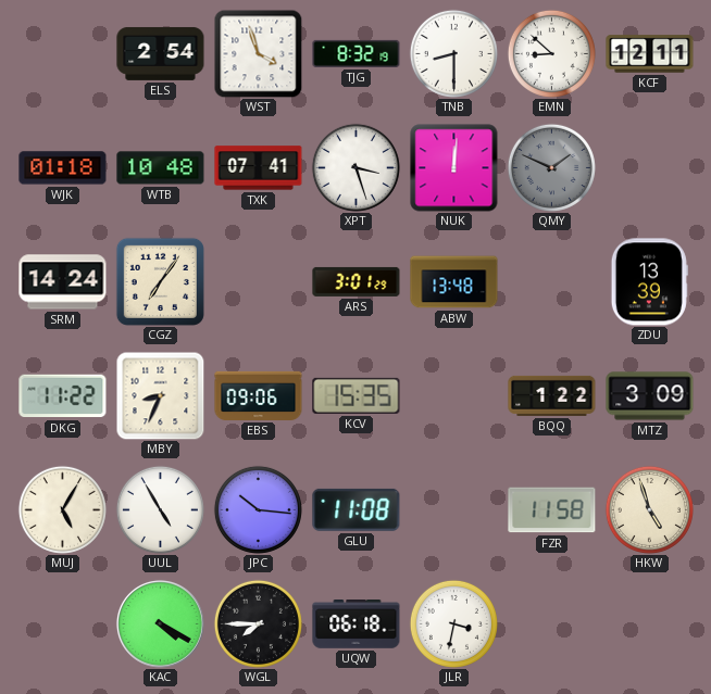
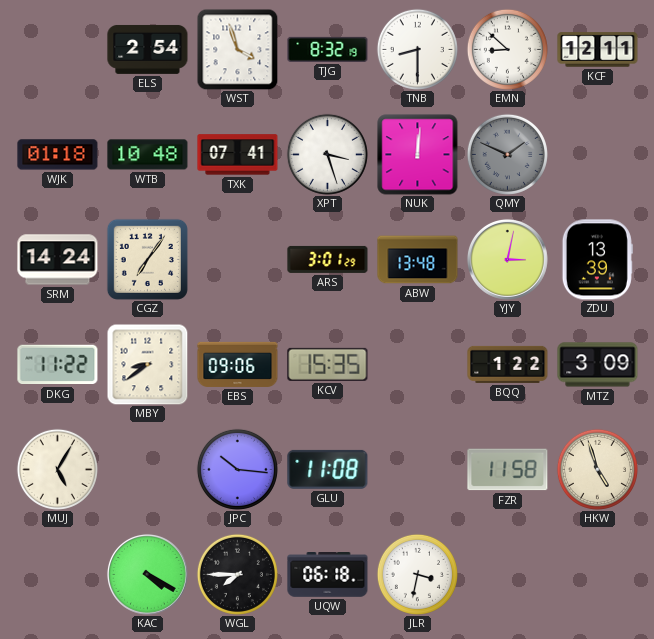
YJY: none -> 3:02
MBY: 8:34 -> 8:39
UUL: 4:55 -> none
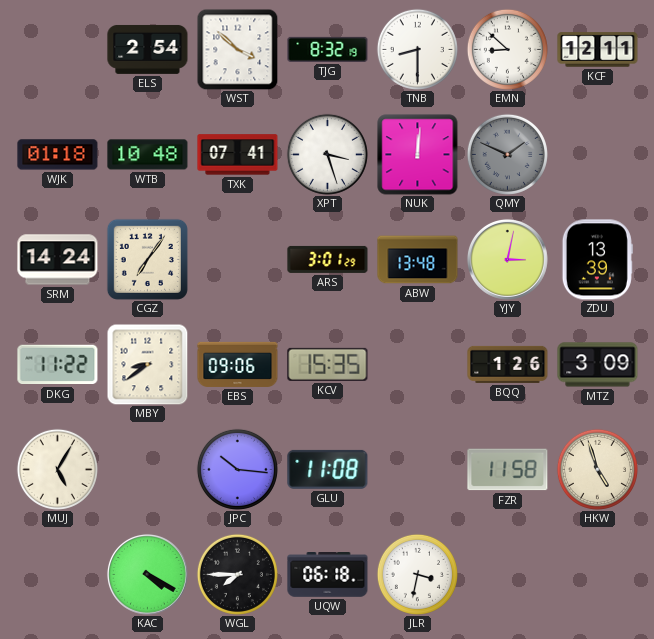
WST: 3:57 -> 3:52
BQQ: 1:22 -> 1:26
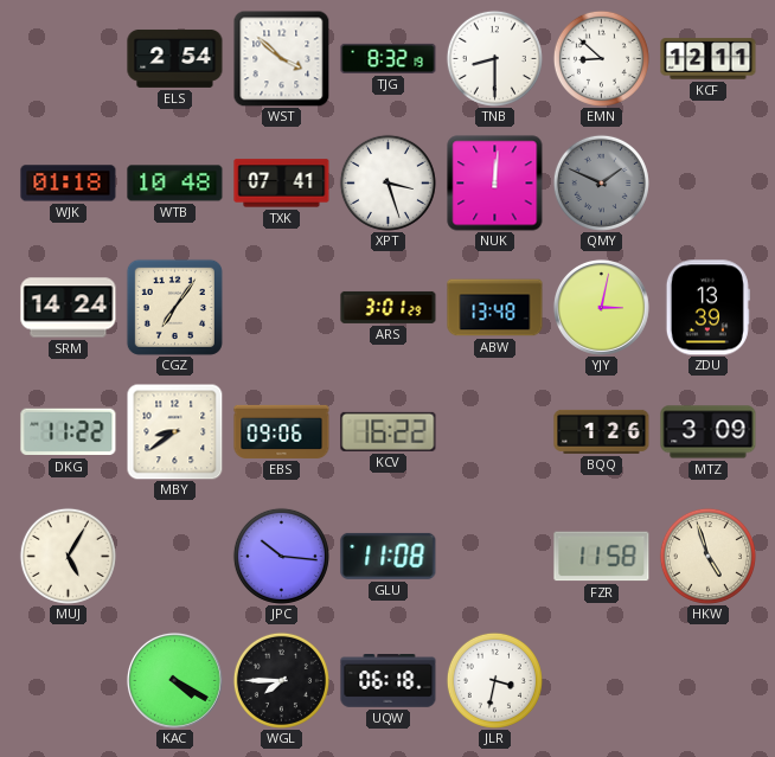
KCV: 15:35 -> 16:22
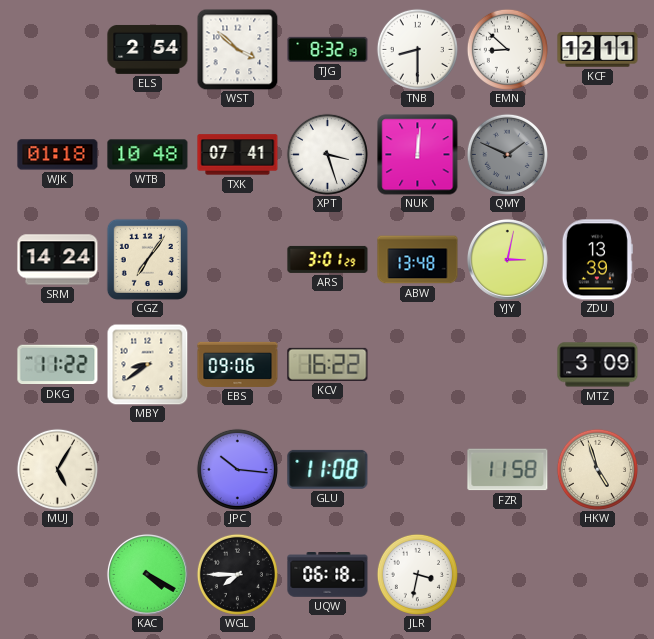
BQQ: 1:26 -> none
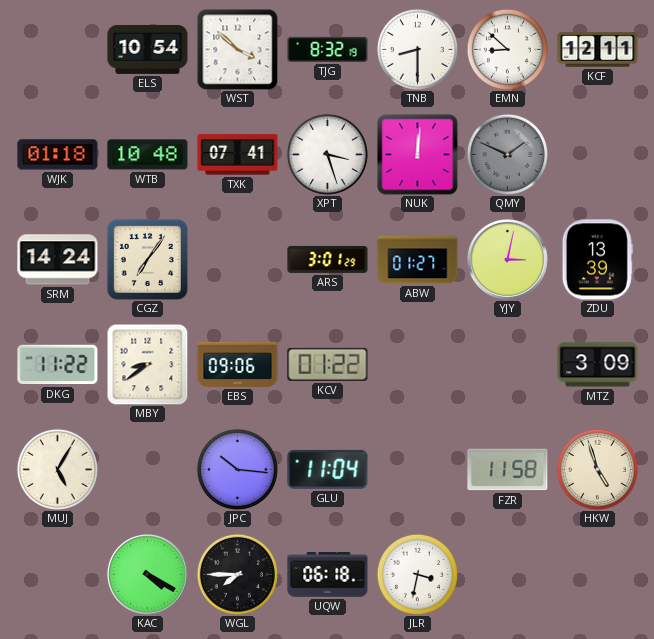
ELS: 2:54 -> 10:54
ABW: 13:48 -> 01:27
KCV: 16:22 -> 01:22
GLU: 11:08 -> 11:04
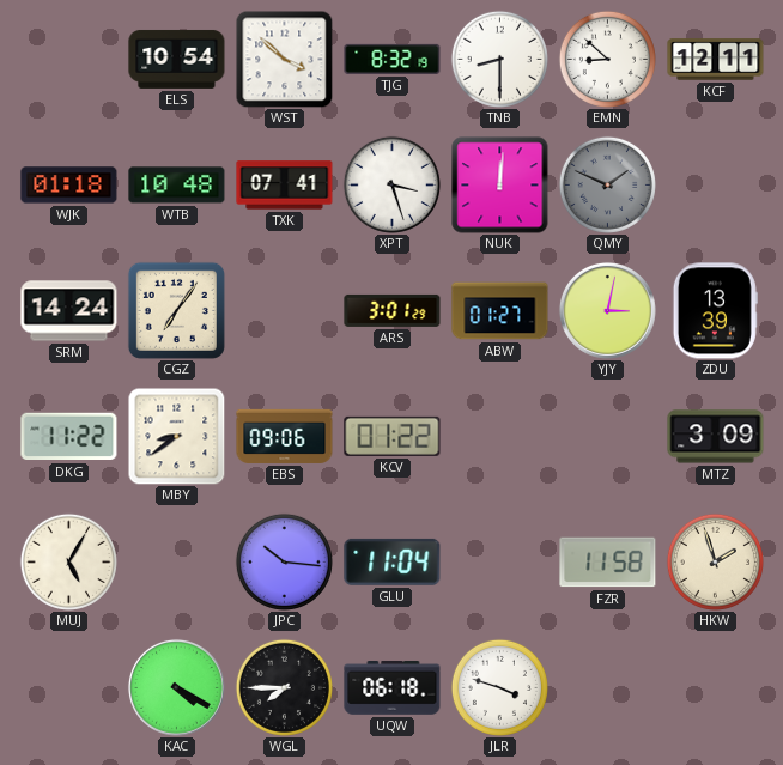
HKW: 4:57 -> 1:57
JLR: 3:32 -> 3:48
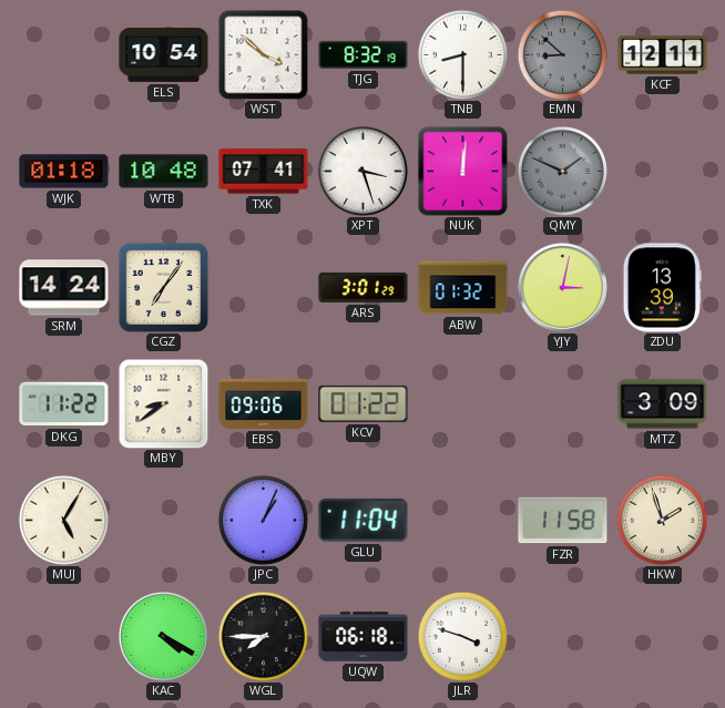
EMN dial: white -> grey
ABW: 01:27 -> 01:32
JPC: 10:16 -> 1:04
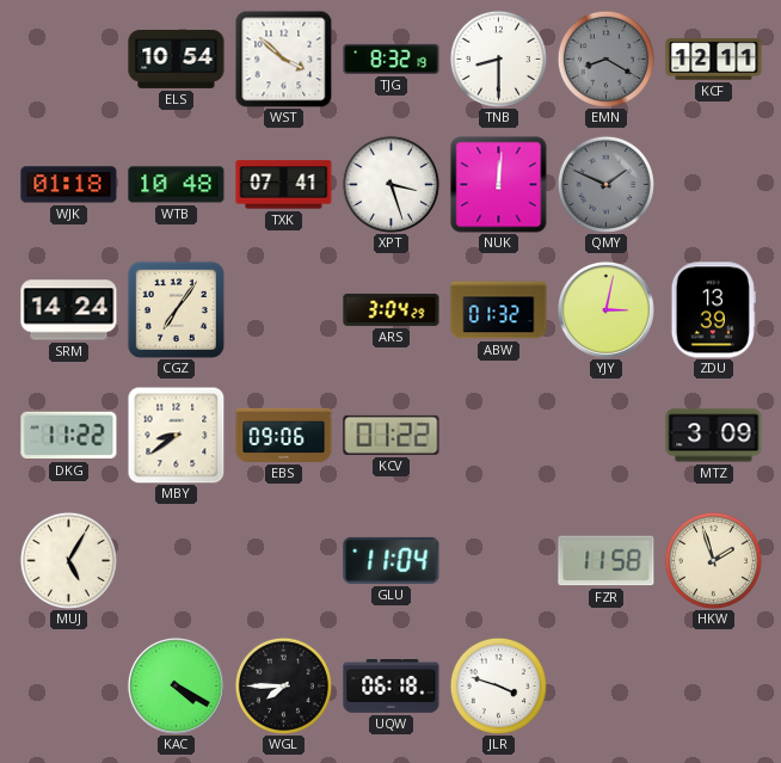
EMN: 8:52 -> 8:20
ARS: 3:01 -> 3:04
JPC: 1:04 -> none
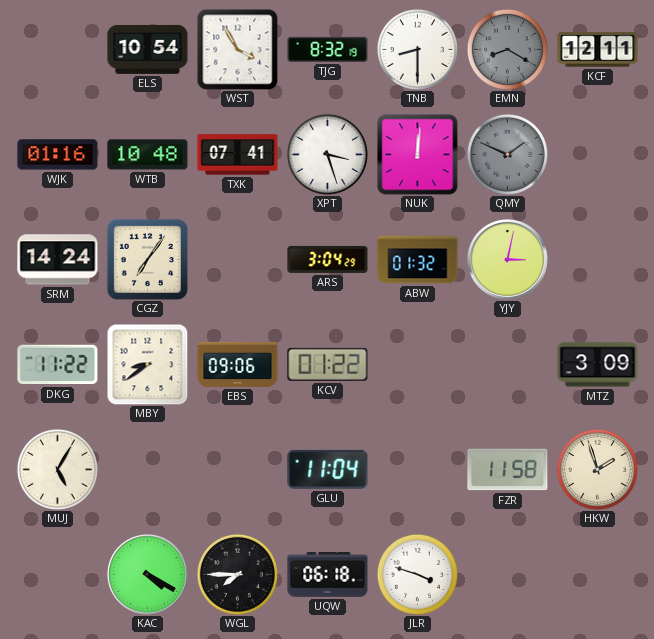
WST: 3:52 -> 3:55
WJK: 01:18 -> 01:16
ZDU: 13:39 -> none
